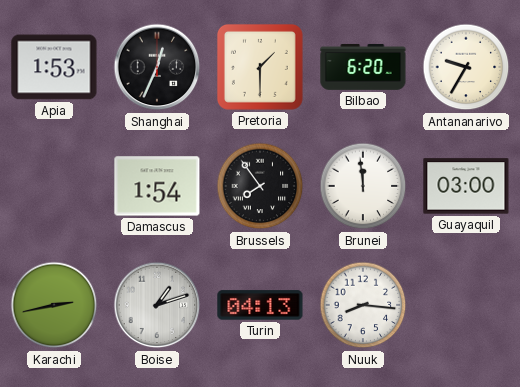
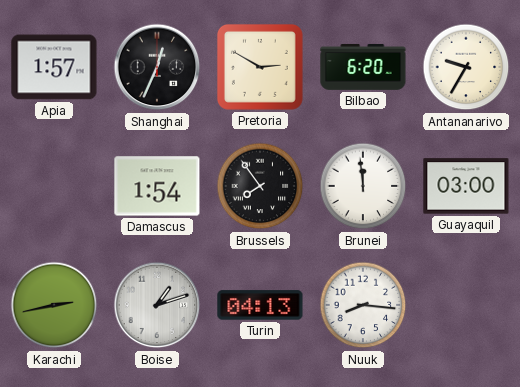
Apia: 1:53 -> 1:57
Pretoria: 1:30 -> 2:50
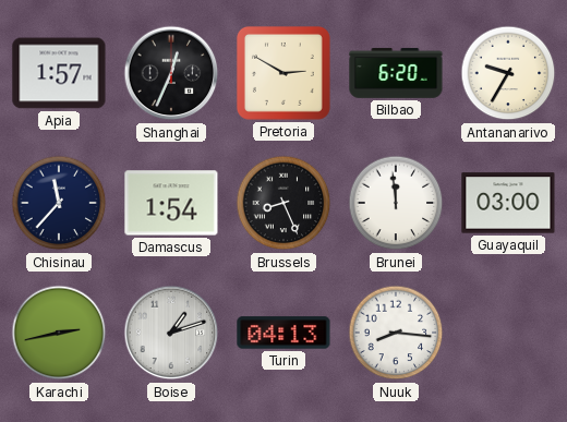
Chisinau: none -> 11:37
Brussels: 7:54 -> 8:26
